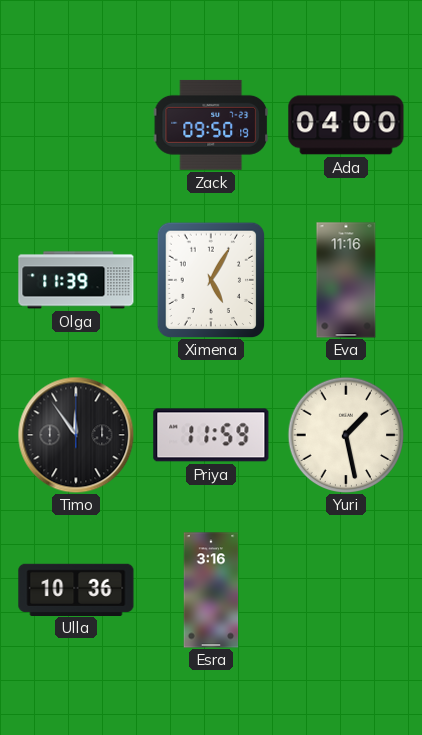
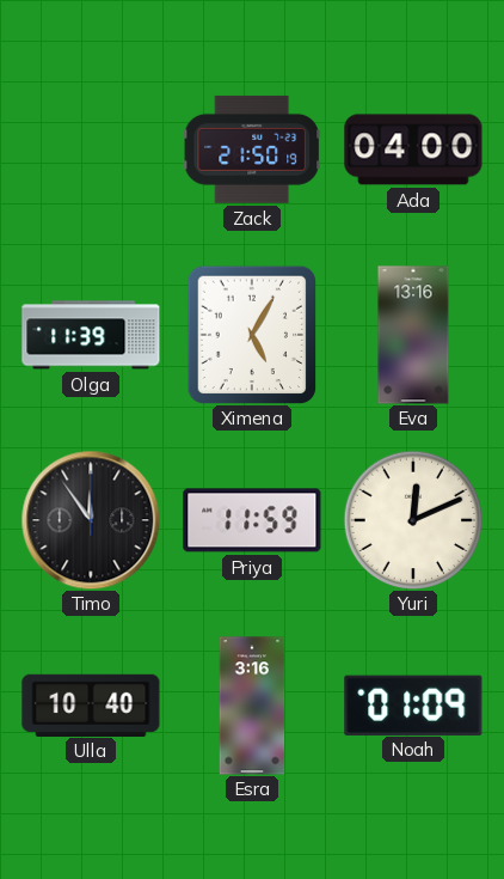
Zack: 09:50 -> 21:50
Eva: 11:16 -> 13:16
Yuri: 1:28 -> 12:11
Ulla: 10:36 -> 10:40
Noah: none -> 01:09
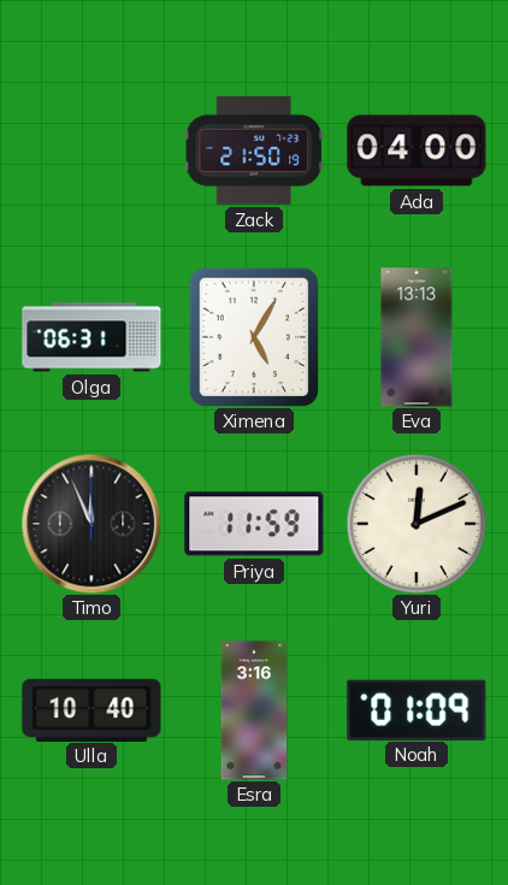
Olga: 11:39 -> 06:31
Eva: 13:16 -> 13:13
Timo: 11:54 -> 11:56
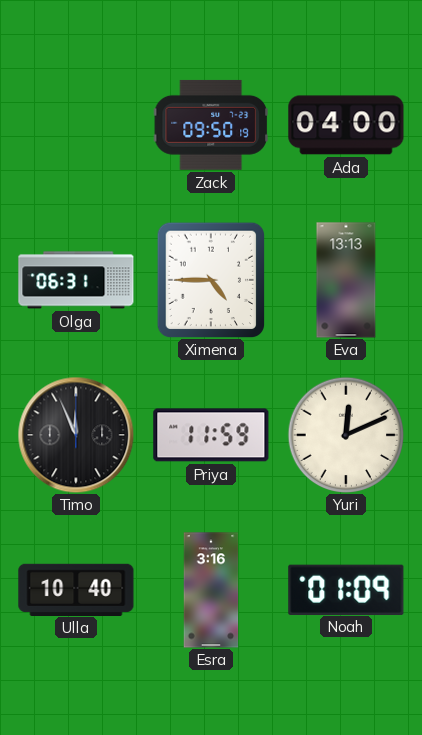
Zack: 21:50 -> 09:50
Ximena: 5:05 -> 4:45
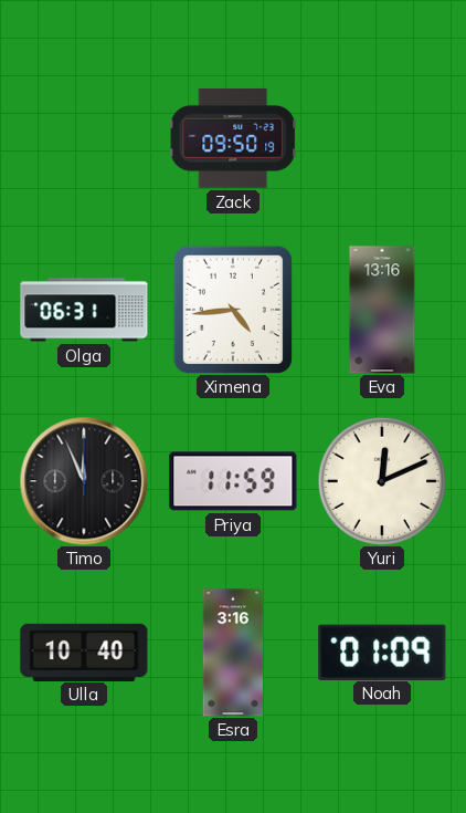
Ada: 04:00 -> none
Ximena: 4:45 -> 4:44
Eva: 13:13 -> 13:16
